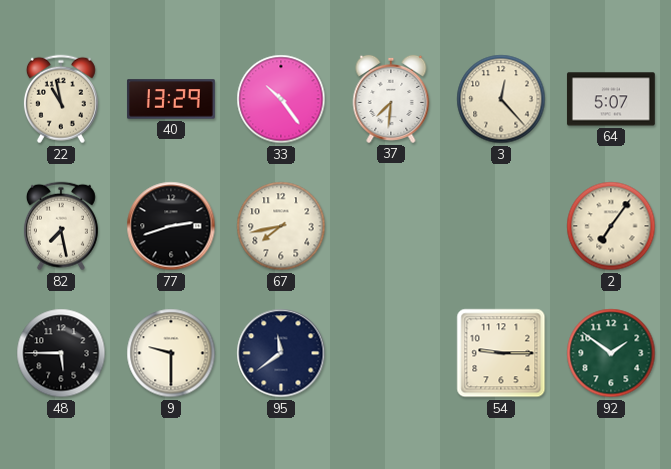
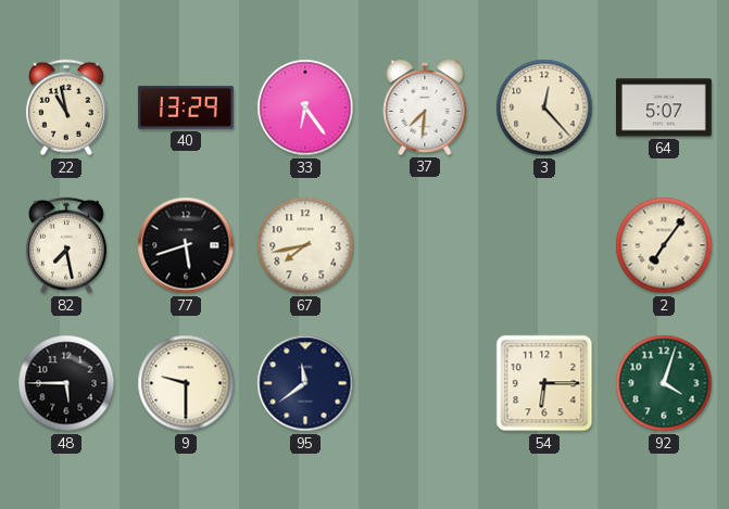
33: 10:24 -> 6:24
77: 2:42 -> 5:42
54: 9:15 -> 6:15
92: 1:51 -> 4:03
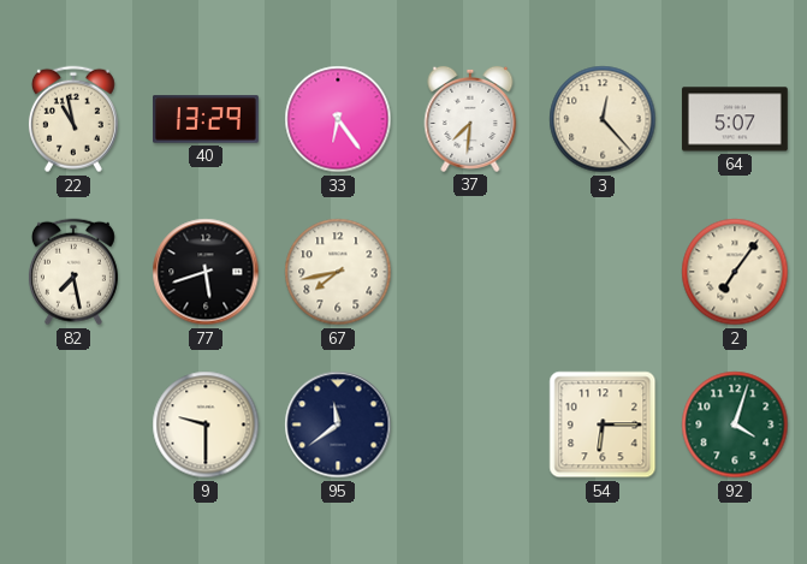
48: 5:45 -> none
